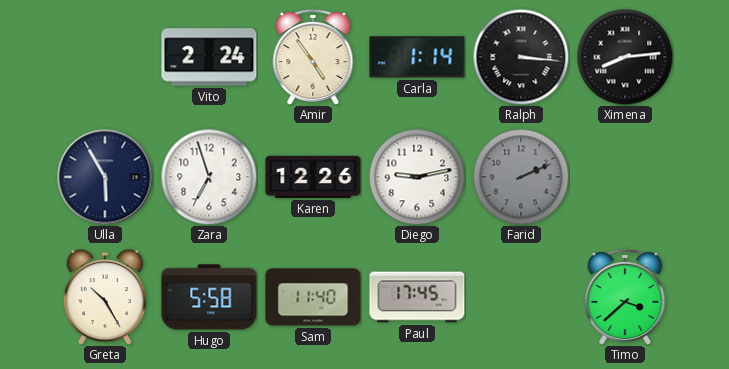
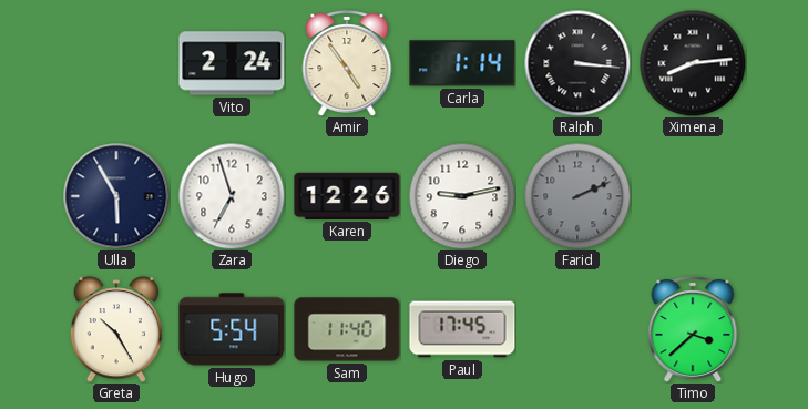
Hugo: 5:58 -> 5:54
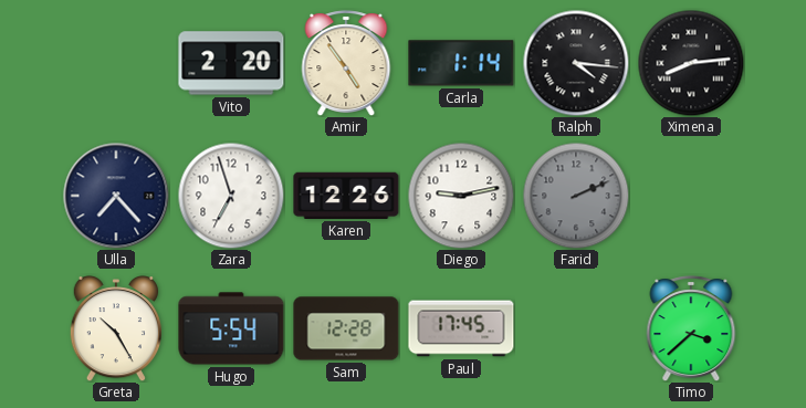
Vito: 2:24 -> 2:20
Ralph: 3:16 -> 4:16
Ulla: 5:55 -> 7:23
Sam: 11:40 -> 12:28
